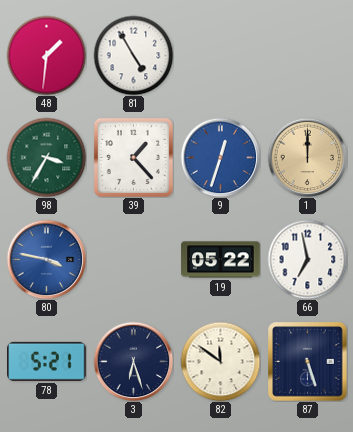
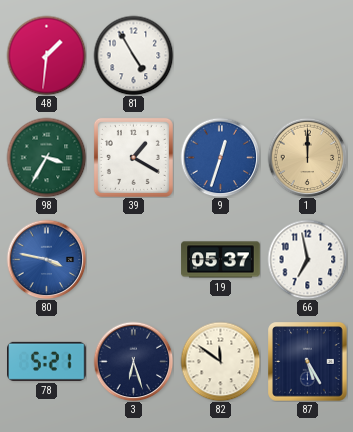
39: 1:23 -> 1:20
19: 05:22 -> 05:37
87: 5:27 -> 5:25
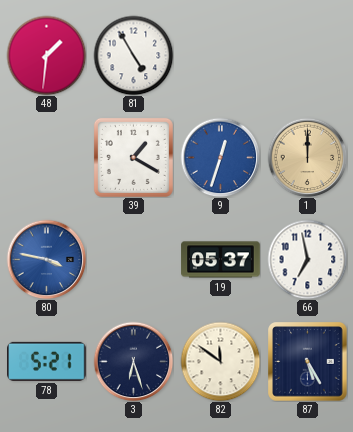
98: 3:35 -> none
